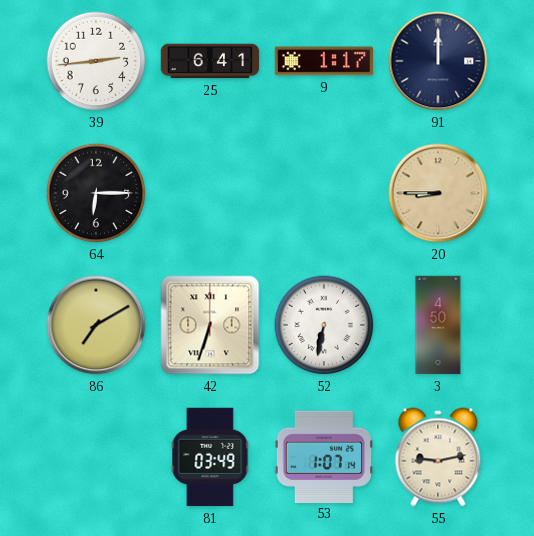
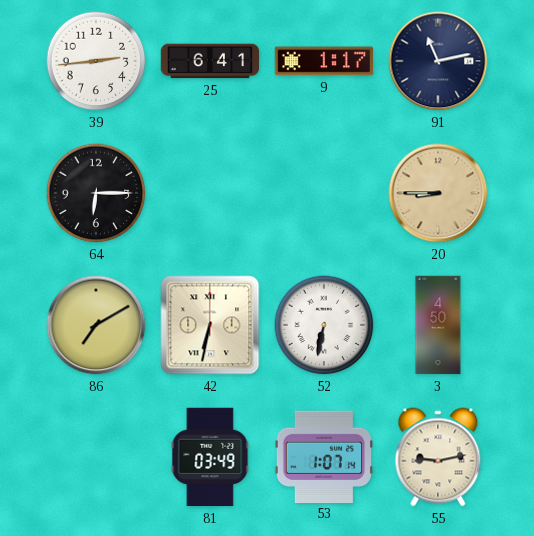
91: 12:00 -> 11:13
42: 6:33 -> 6:32
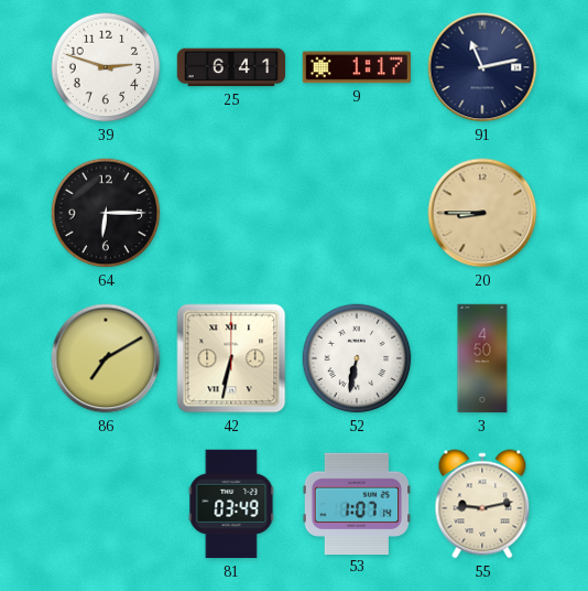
39: 2:44 -> 2:48
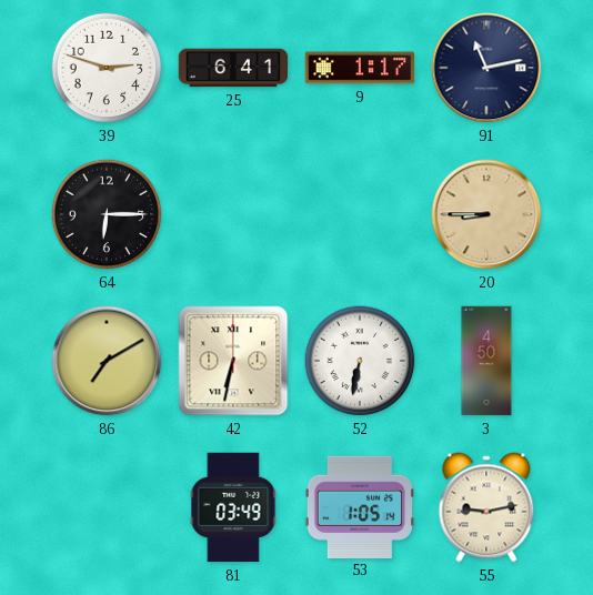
53: 1:07 -> 1:05
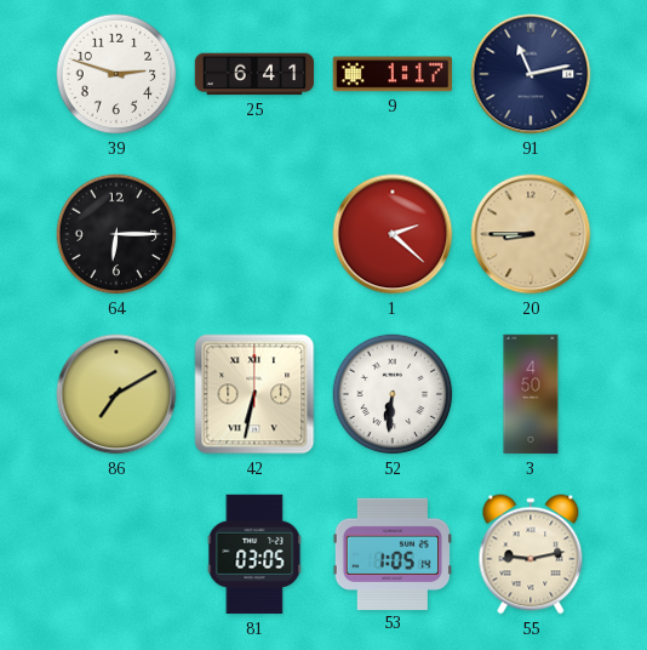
1: none -> 2:22
52: 6:32 -> 6:31
81: 03:49 -> 03:05
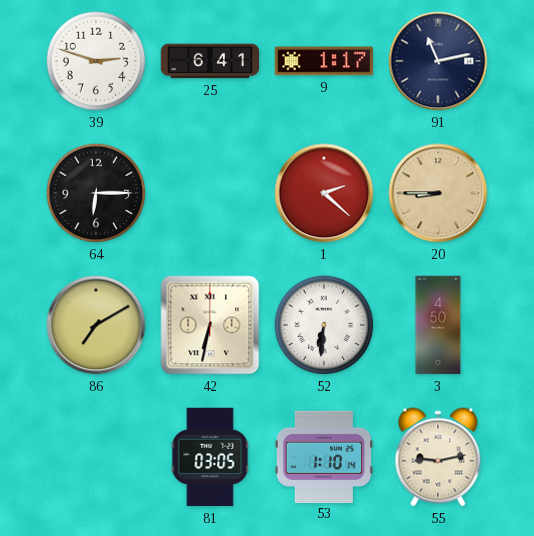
53: 1:05 -> 1:10
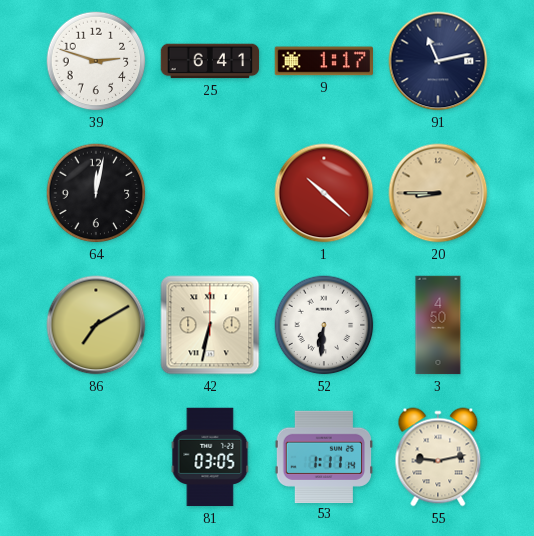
64: 6:15 -> 12:02
1: 2:22 -> 10:22
53: 1:10 -> 1:11
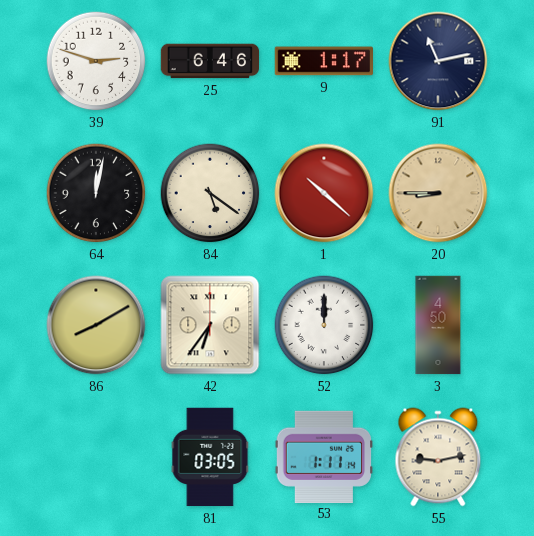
25: 6:41 -> 6:46
84: none -> 5:21
86: 7:10 -> 8:10
42: 6:32 -> 6:36
52: 6:31 -> 12:00
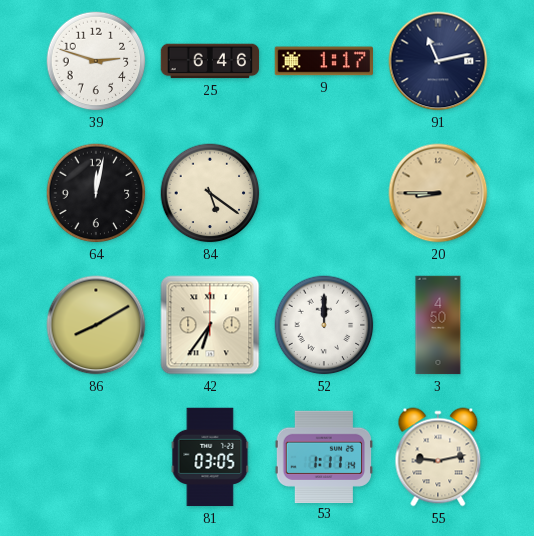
1: 10:22 -> none
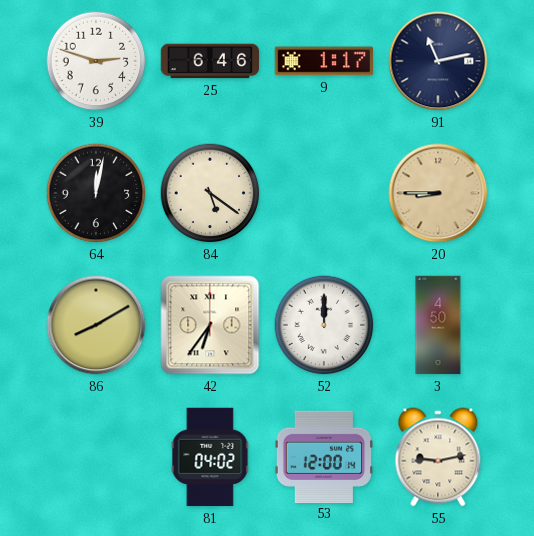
81: 03:05 -> 04:02
53: 1:11 -> 12:00
